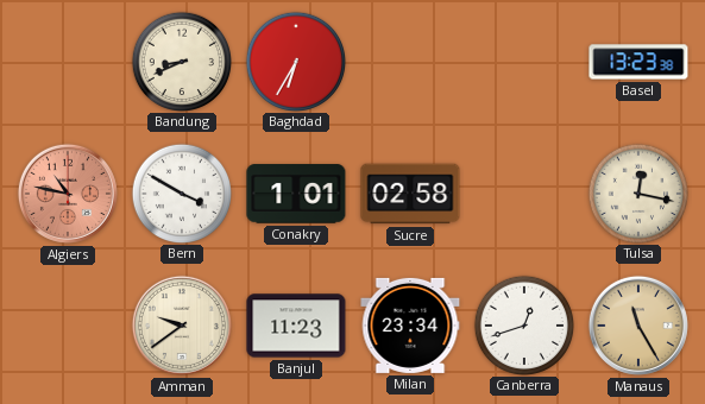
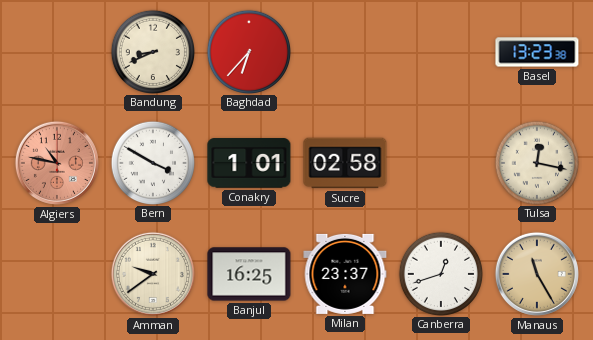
Baghdad: 6:35 -> 6:37
Banjul: 11:23 -> 16:25
Milan: 23:34 -> 23:37
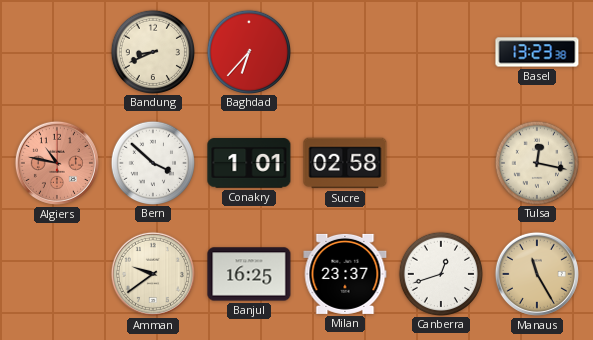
Bern: 3:50 -> 3:52
